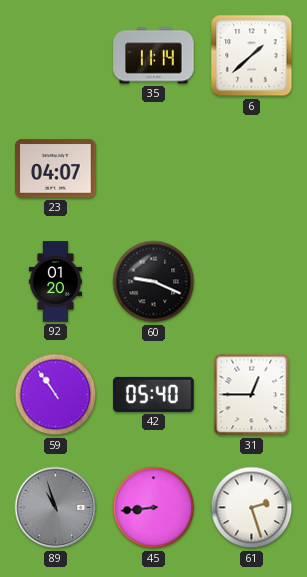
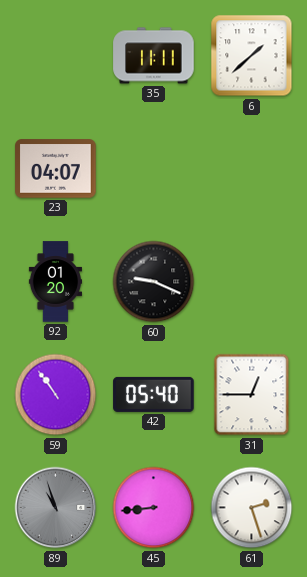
35: 11:14 -> 11:11
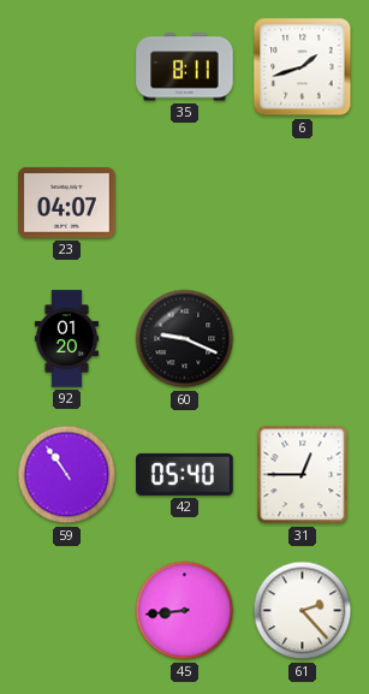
35: 11:11 -> 8:11
6: 1:38 -> 1:42
89: 10:57 -> none
61: 2:27 -> 2:23
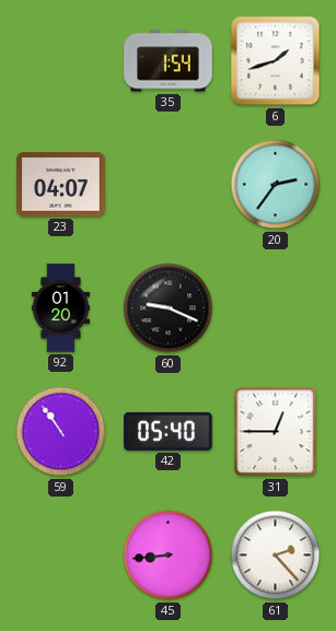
35: 8:11 -> 1:54
20: none -> 2:36
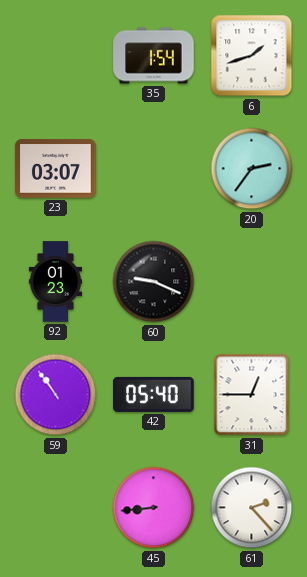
23: 04:07 -> 03:07
92: 01:20 -> 01:23
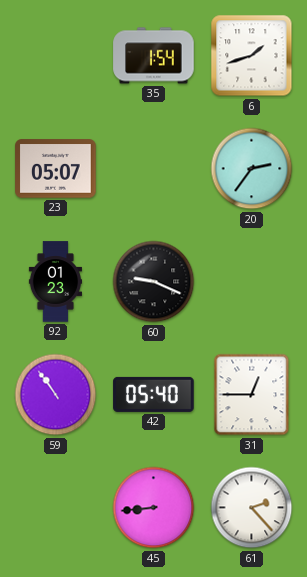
23: 03:07 -> 05:07
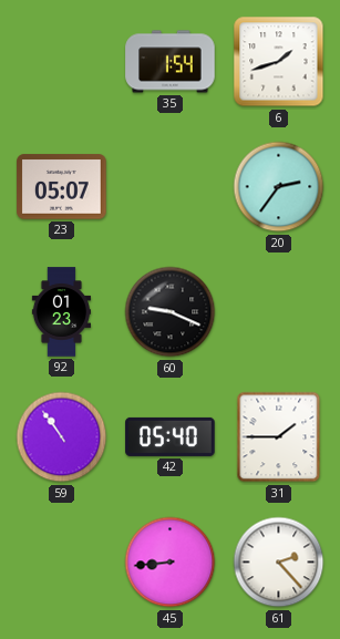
31: 12:45 -> 1:45
